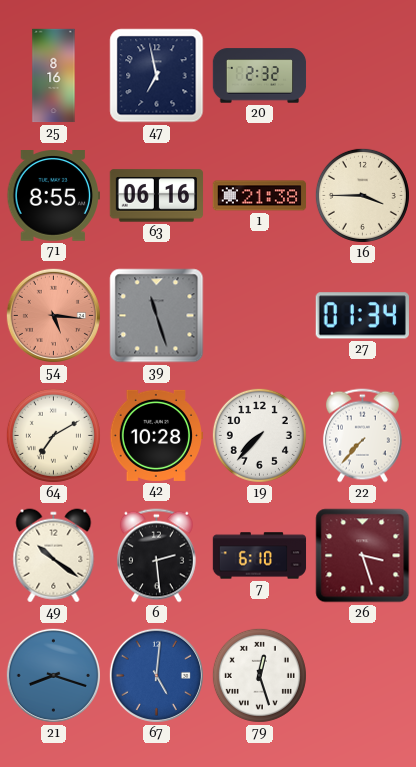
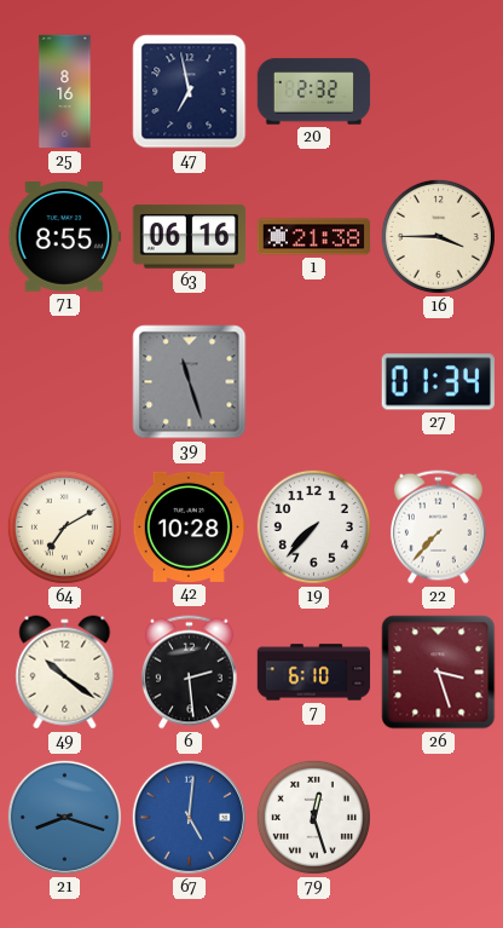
54: 5:16 -> none
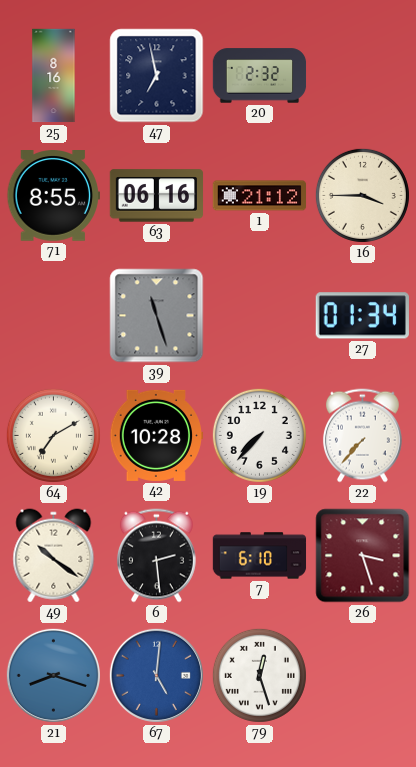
1: 21:38 -> 21:12
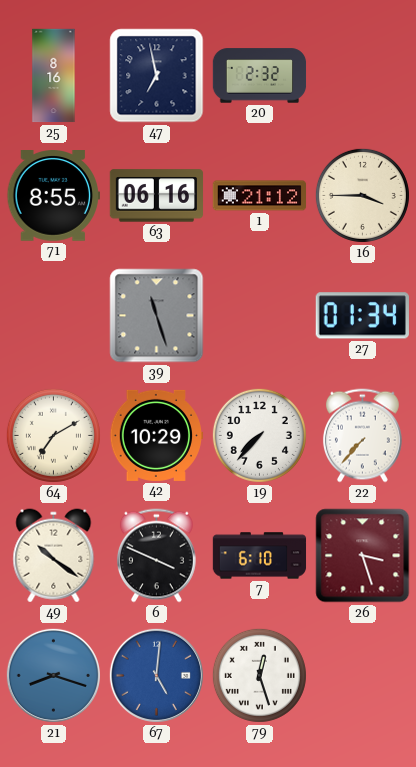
42: 10:28 -> 10:29
6: 2:29 -> 3:49
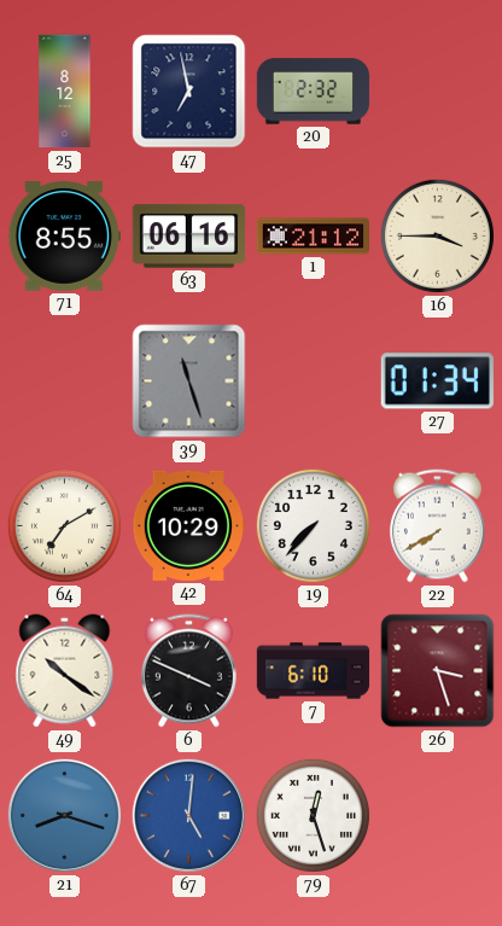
25: 8:16 -> 8:12
22: 7:37 -> 7:40
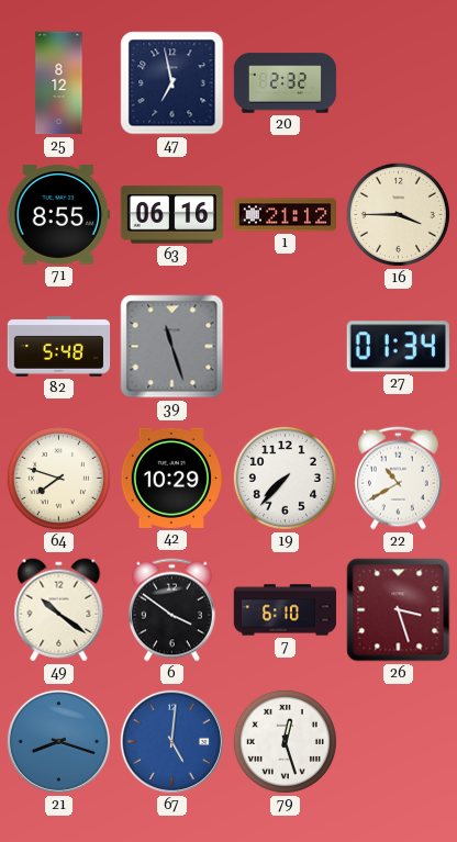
82: none -> 5:48
64: 7:10 -> 7:48
22: 7:40 -> 10:40
6: 3:49 -> 3:51
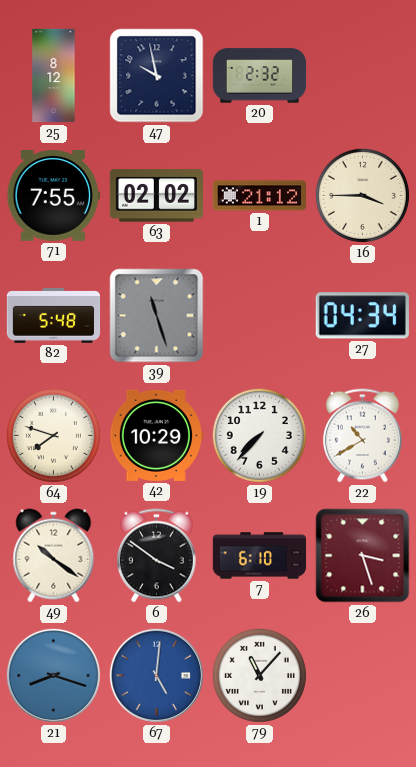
47: 6:58 -> 9:58
71: 8:55 -> 7:55
63: 06:16 -> 02:02
27: 01:34 -> 04:34
79: 12:27 -> 11:07
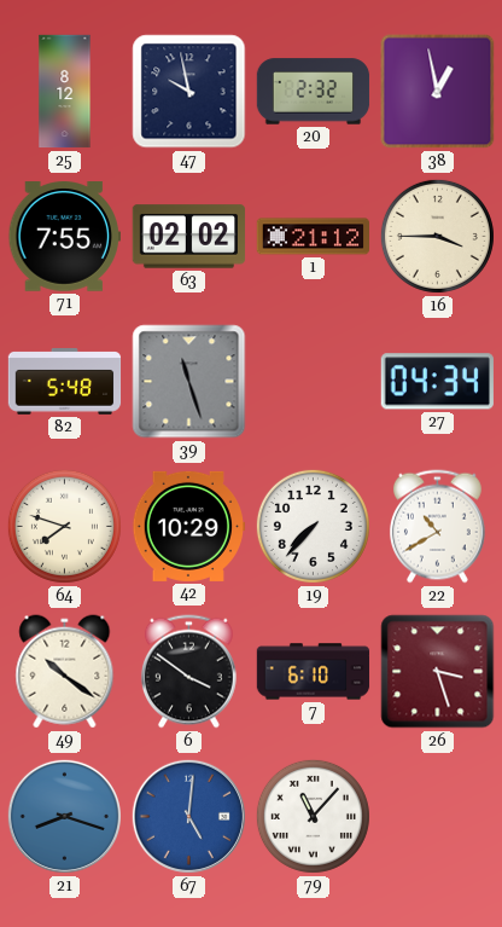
38: none -> 12:58
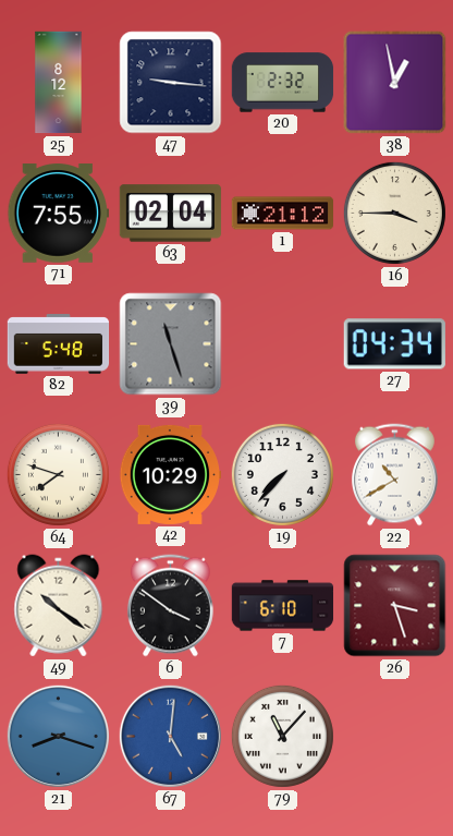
47: 9:58 -> 9:16
63: 02:02 -> 02:04
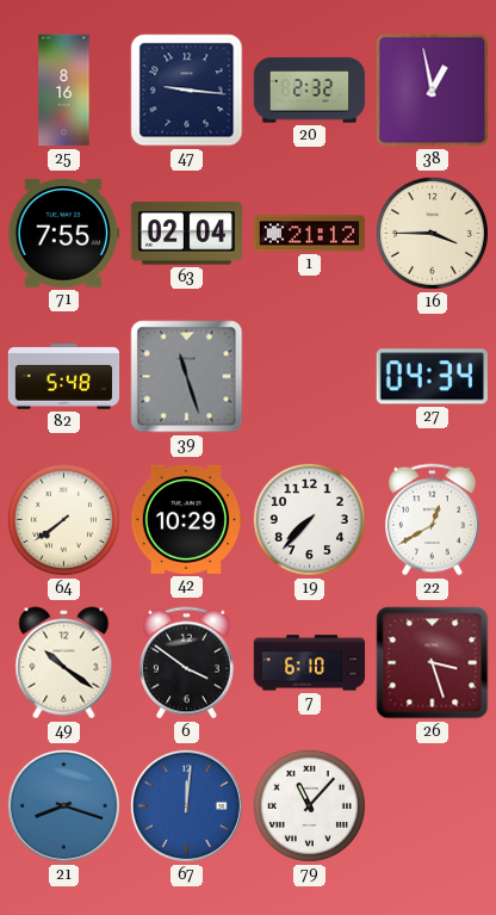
25: 8:12 -> 8:16
64: 7:48 -> 7:39
22: 10:40 -> 12:40
67: 5:01 -> 12:01
